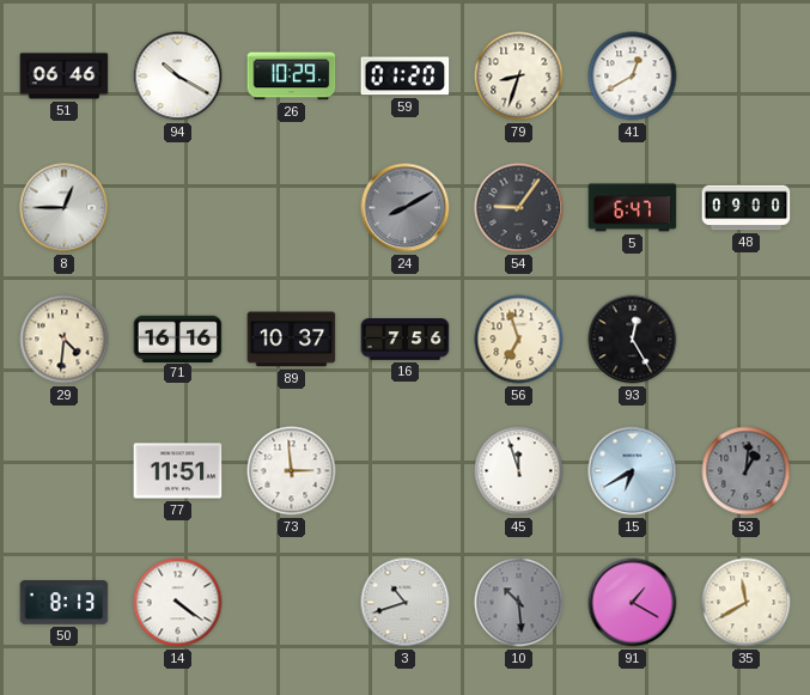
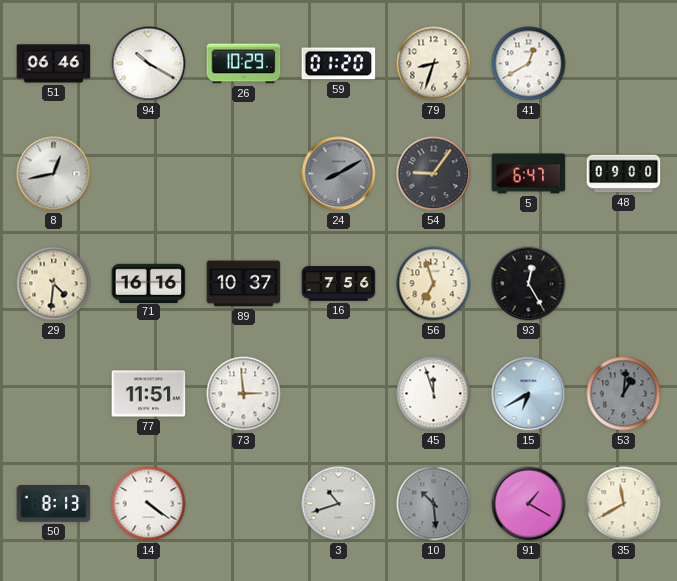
8: 12:45 -> 12:43
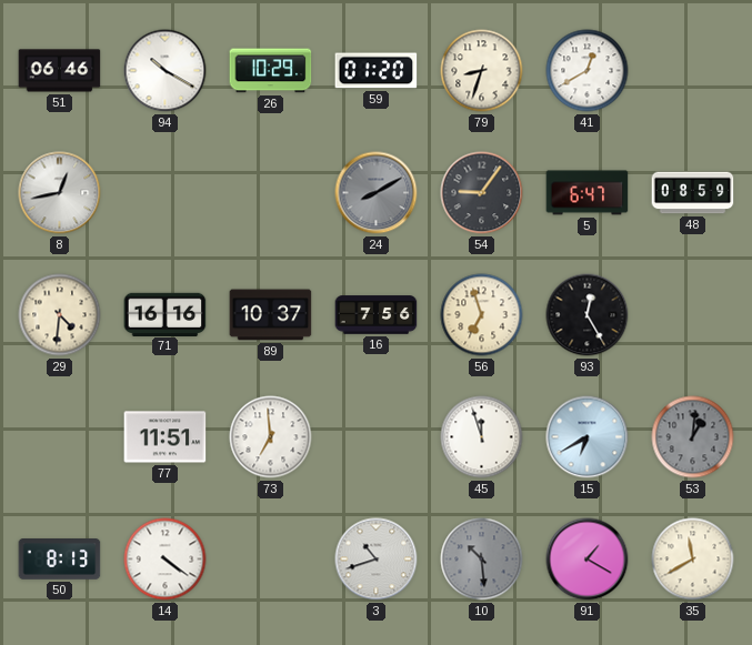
48: 09:00 -> 08:59
73: 2:59 -> 6:59
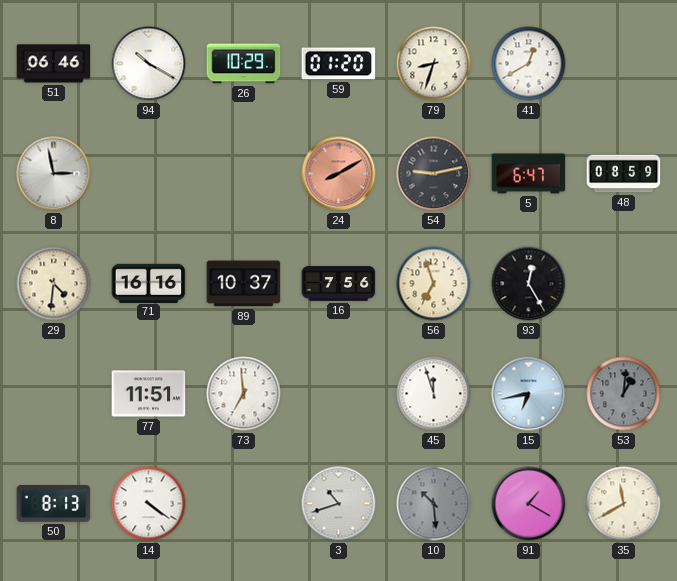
8: 12:43 -> 2:58
24 dial: grey -> salmon
54: 9:06 -> 9:13
15: 6:40 -> 6:43
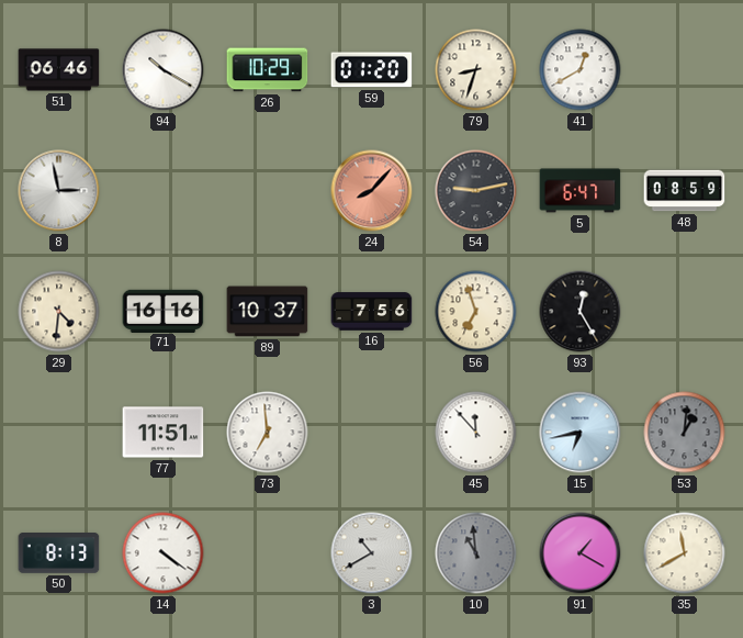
24: 8:10 -> 8:07
45: 11:57 -> 11:53
3: 10:42 -> 10:40
10: 10:29 -> 10:59
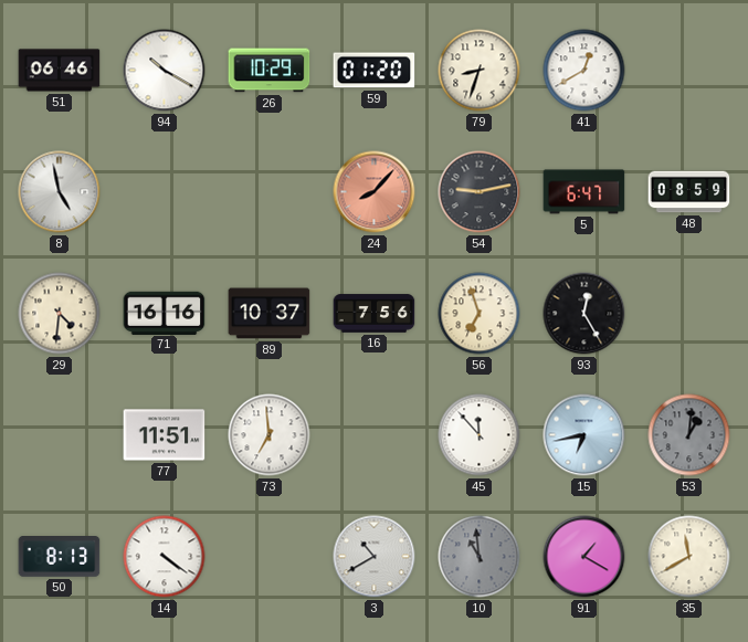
8: 2:58 -> 4:58
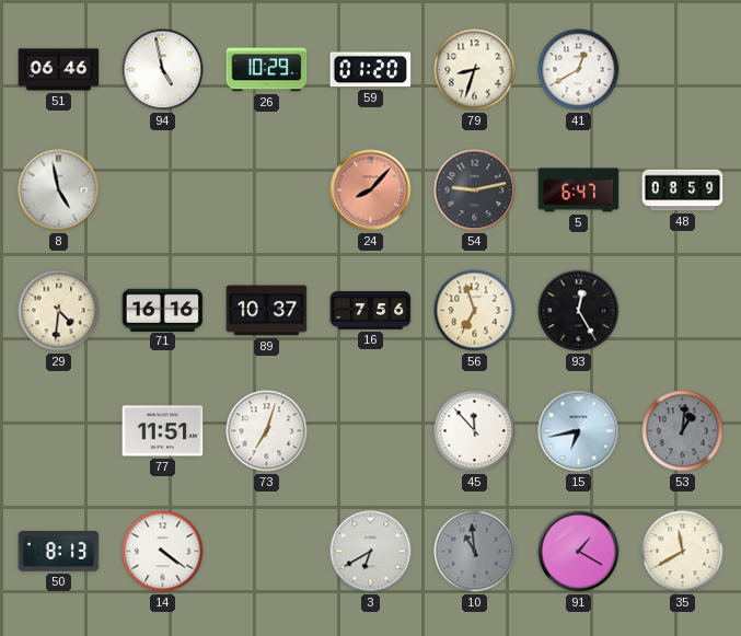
94: 10:20 -> 4:58
73: 6:59 -> 7:03
3: 10:40 -> 6:40
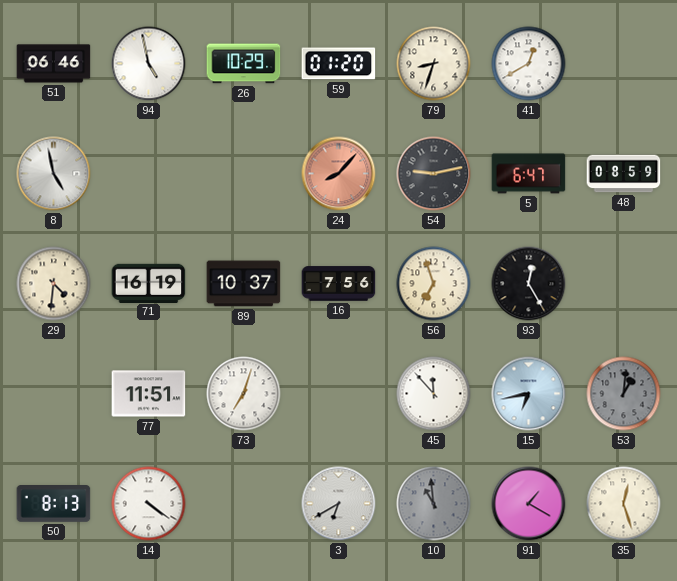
71: 16:16 -> 16:19
35: 11:40 -> 12:27
